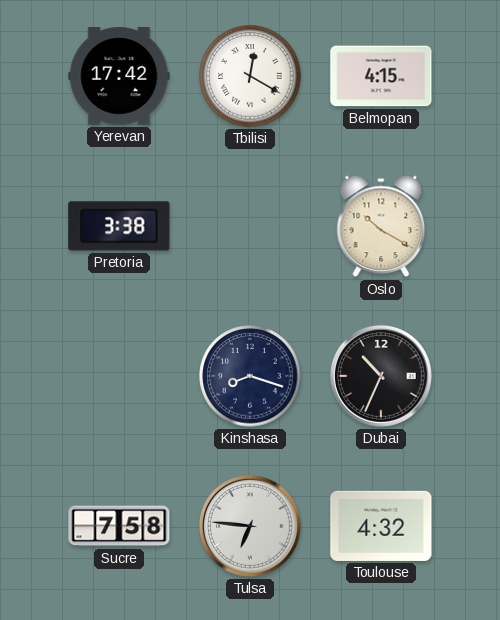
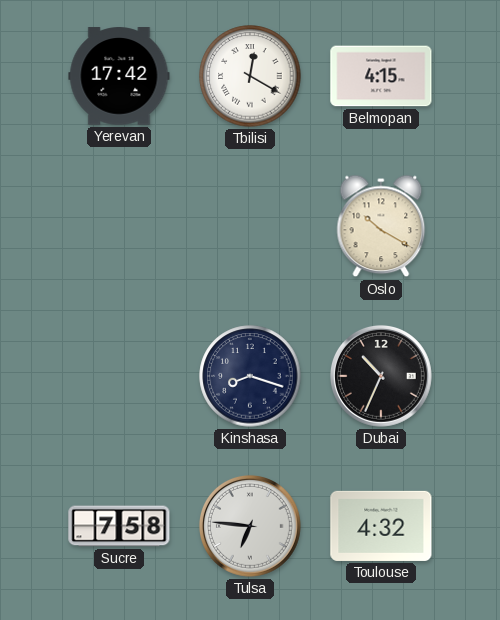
Pretoria: 3:38 -> none
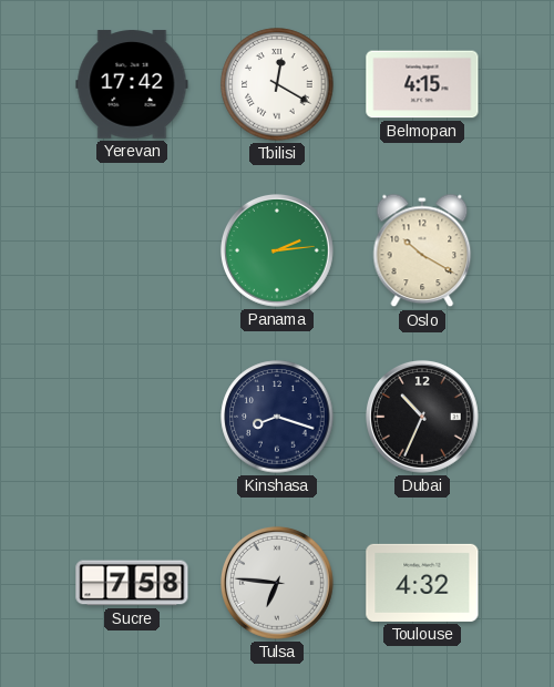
Panama: none -> 2:14
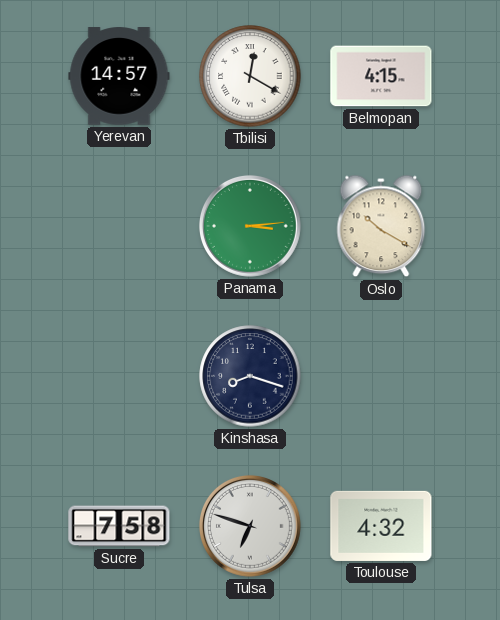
Yerevan: 17:42 -> 14:57
Panama: 2:14 -> 3:14
Dubai: 10:34 -> none
Tulsa: 6:46 -> 6:48
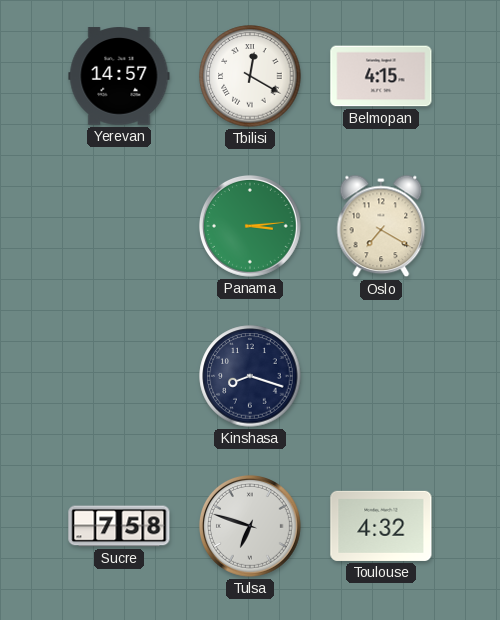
Oslo: 10:20 -> 7:20
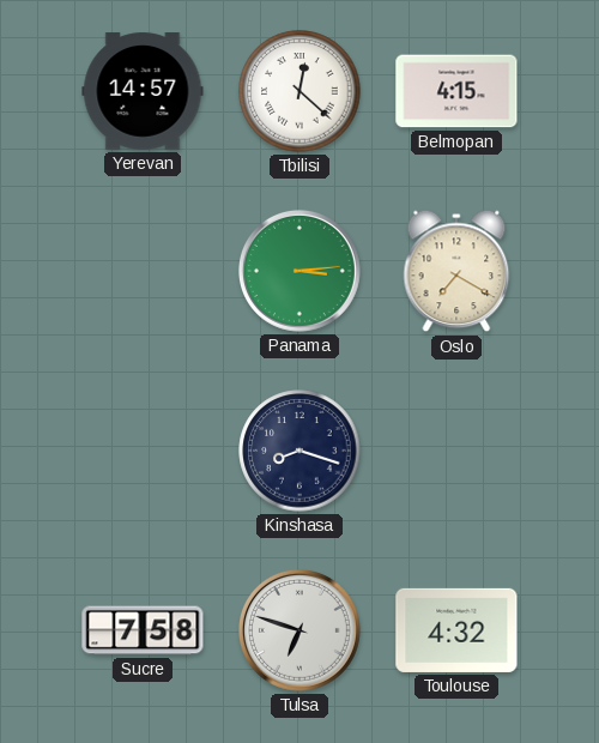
Tbilisi: 12:20 -> 12:22
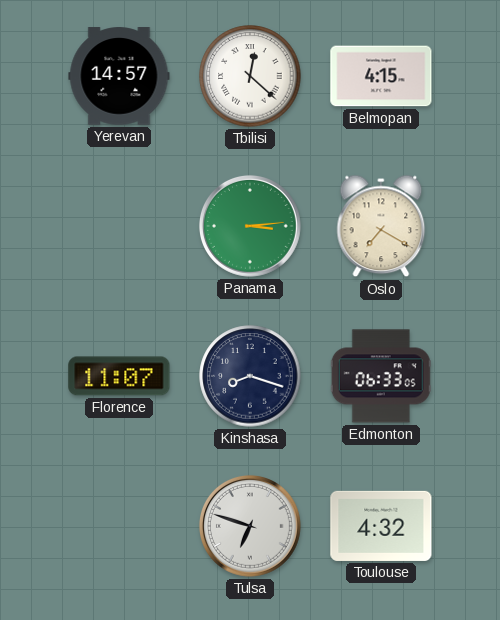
Florence: none -> 11:07
Edmonton: none -> 06:33
Sucre: 7:58 -> none
